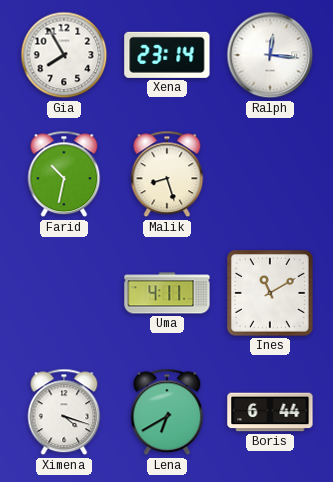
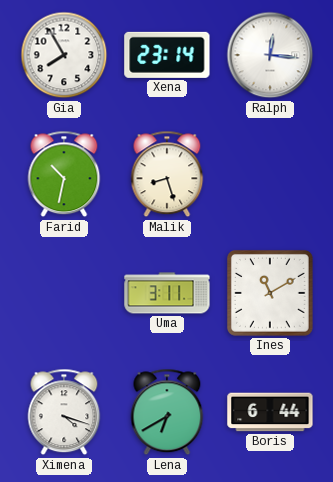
Uma: 4:11 -> 3:11
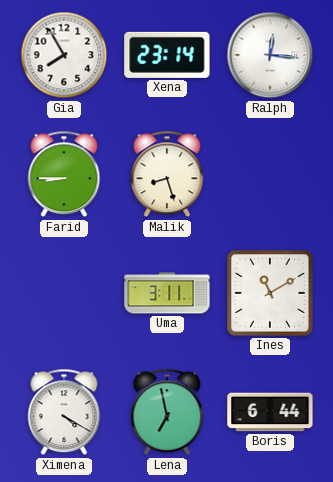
Farid: 10:32 -> 8:45
Ximena: 4:18 -> 4:20
Lena: 6:40 -> 6:58
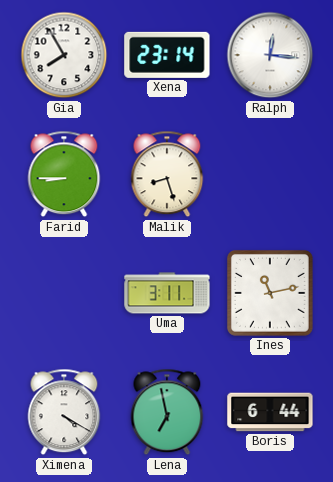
Ines: 11:10 -> 11:13
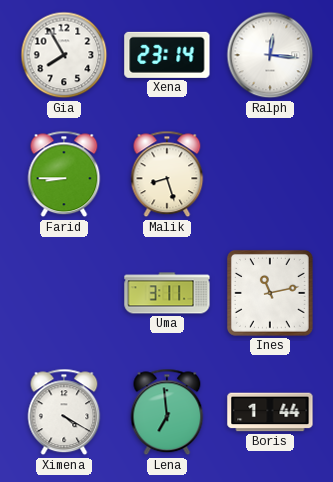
Lena: 6:58 -> 6:59
Boris: 6:44 -> 1:44
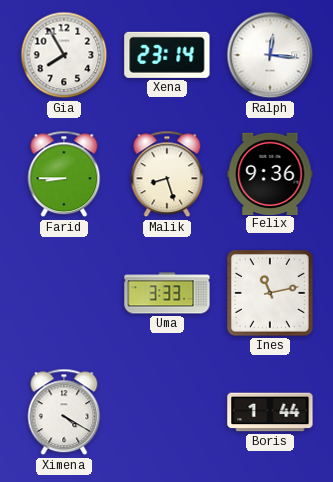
Felix: none -> 9:36
Uma: 3:11 -> 3:33
Lena: 6:59 -> none
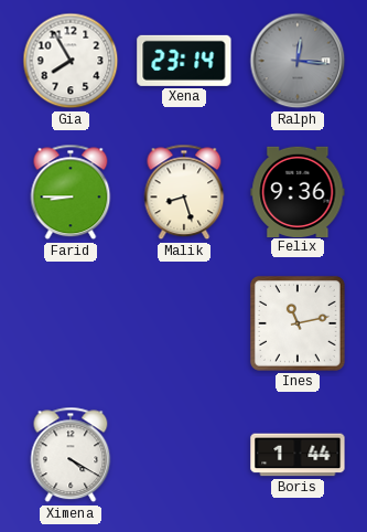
Ralph dial: white -> grey
Uma: 3:33 -> none
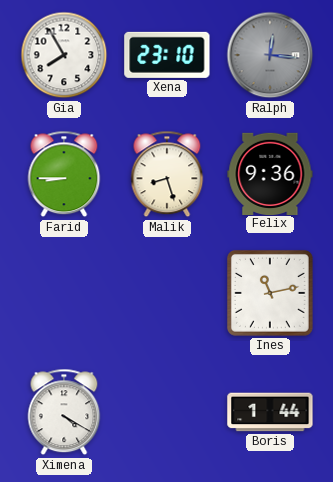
Xena: 23:14 -> 23:10
